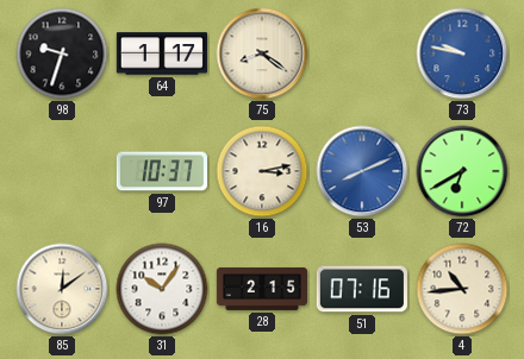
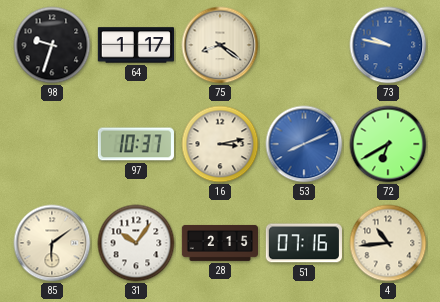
85: 12:09 -> 6:09
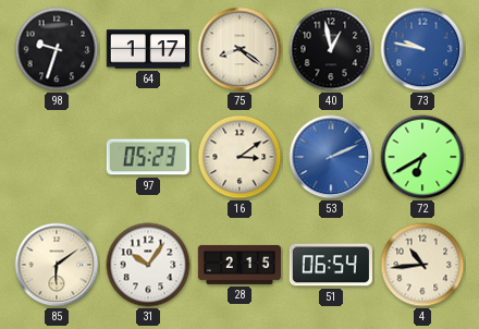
40: none -> 12:58
97: 10:37 -> 05:23
16: 3:13 -> 3:09
53: 8:11 -> 2:11
51: 07:16 -> 06:54
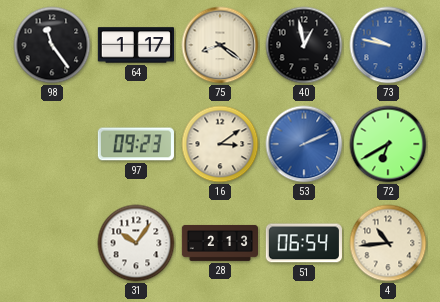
98: 9:33 -> 11:24
97: 05:23 -> 09:23
85: 6:09 -> none
28: 2:15 -> 2:13
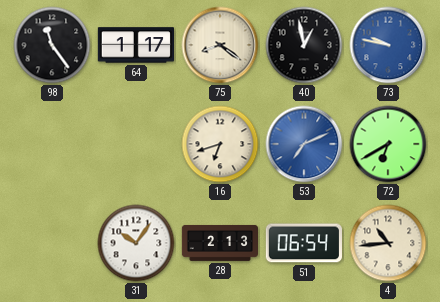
97: 09:23 -> none
16: 3:09 -> 6:42
53: 2:11 -> 7:11
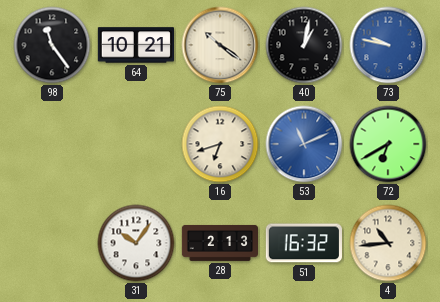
64: 1:17 -> 10:21
75: 8:21 -> 10:21
40: 12:58 -> 1:02
53: 7:11 -> 11:11
51: 06:54 -> 16:32
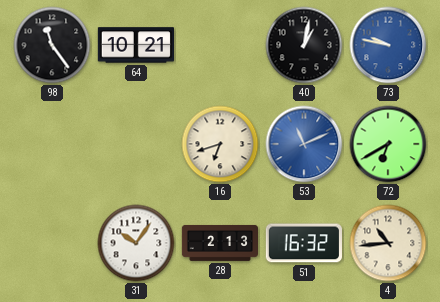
75: 10:21 -> none
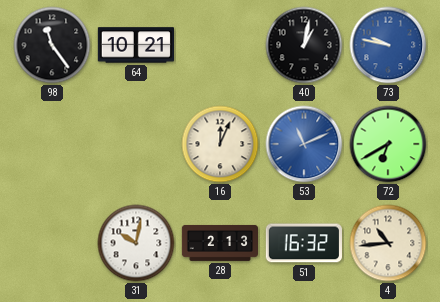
16: 6:42 -> 12:04
31: 10:06 -> 10:02
